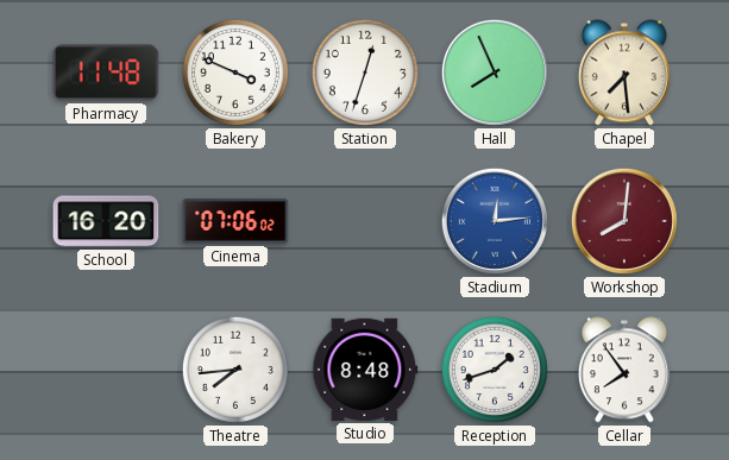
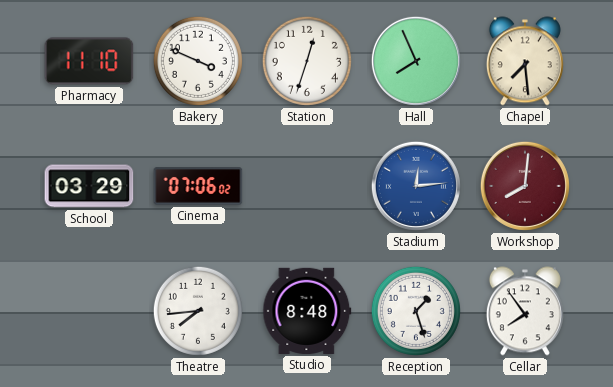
Pharmacy: 11:48 -> 11:10
School: 16:20 -> 03:29
Reception: 1:42 -> 1:27
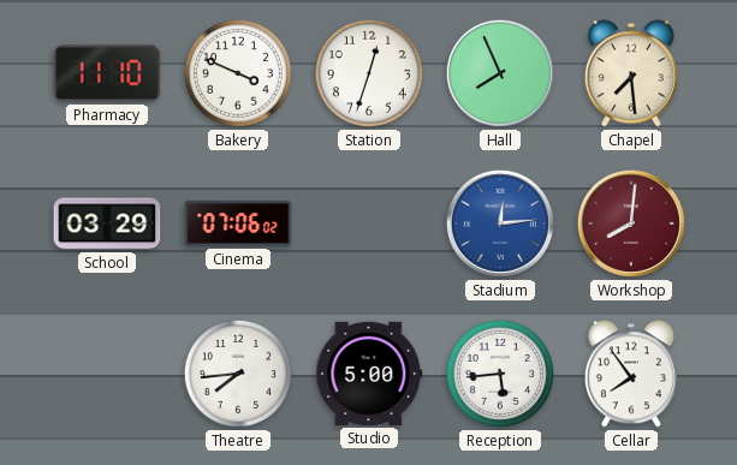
Studio: 8:48 -> 5:00
Reception: 1:27 -> 5:44
